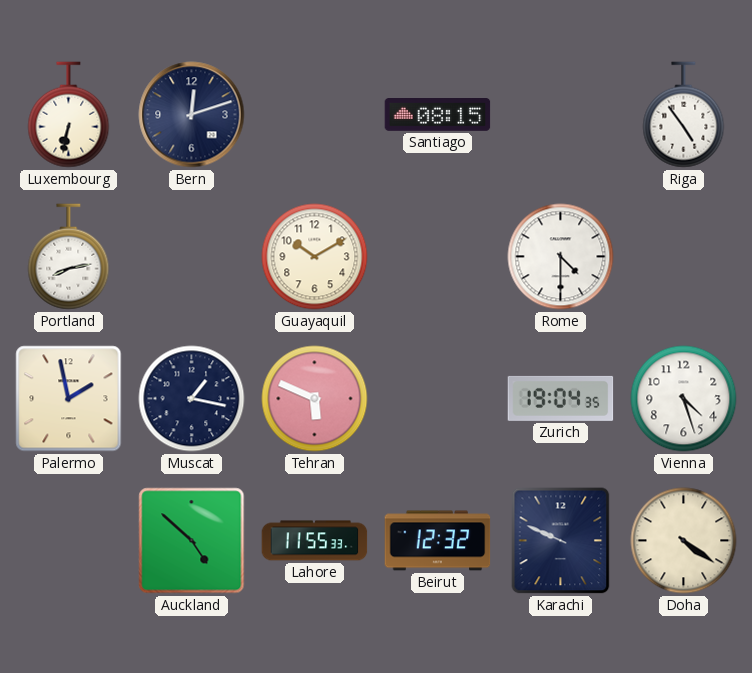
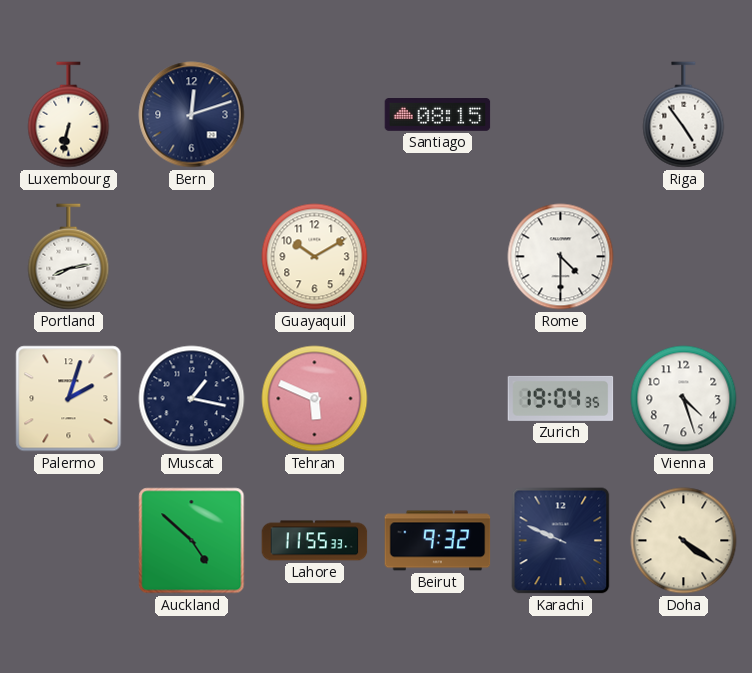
Palermo: 1:58 -> 2:03
Beirut: 12:32 -> 9:32
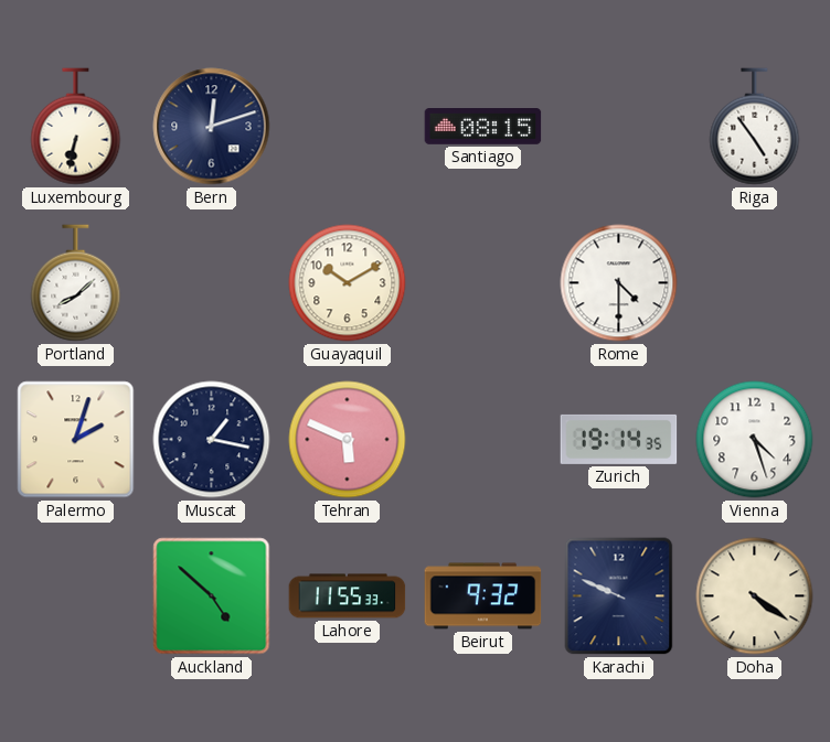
Portland: 8:13 -> 8:08
Zurich: 19:04 -> 19:14
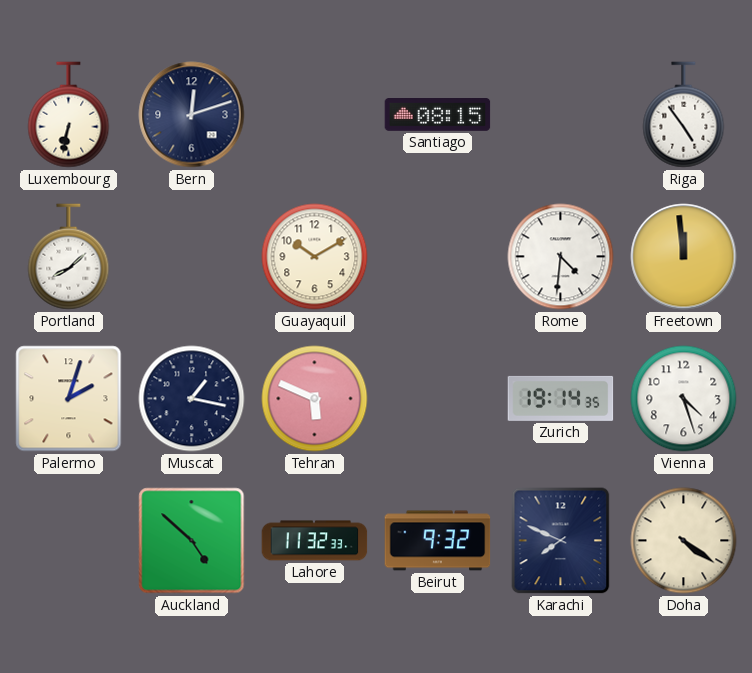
Rome: 4:30 -> 4:31
Freetown: none -> 11:59
Lahore: 11:55 -> 11:32
Karachi: 9:49 -> 7:49
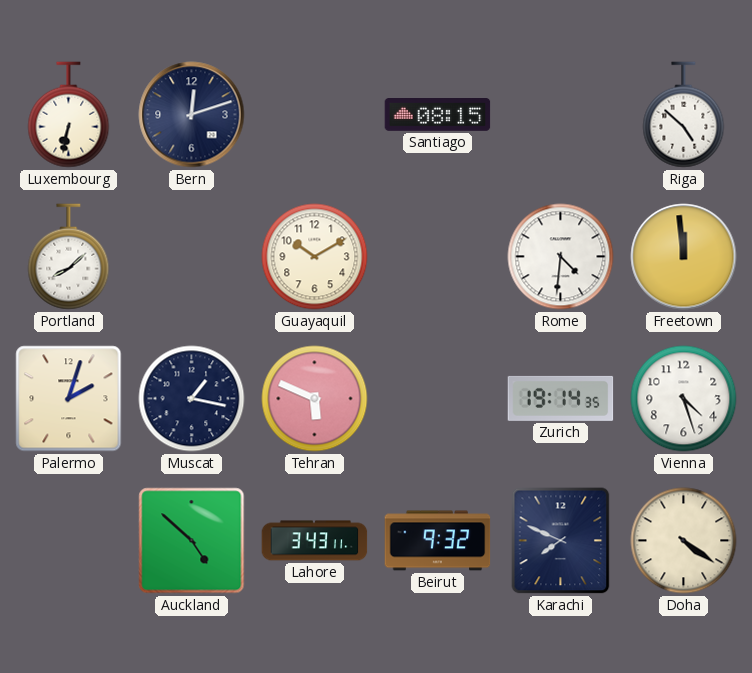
Riga: 4:54 -> 4:52
Lahore: 11:32 -> 3:43
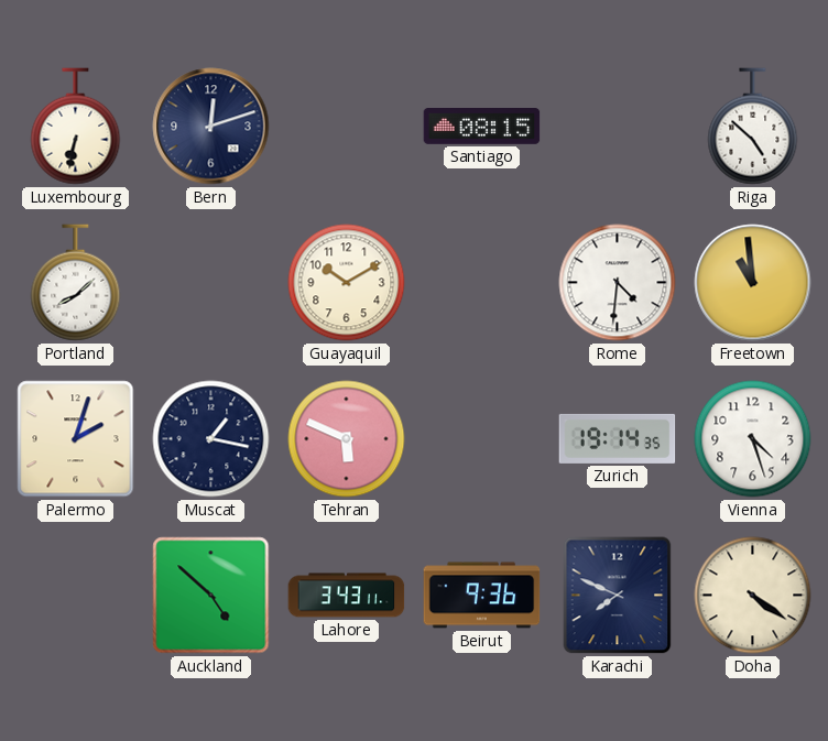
Freetown: 11:59 -> 10:59
Beirut: 9:32 -> 9:36
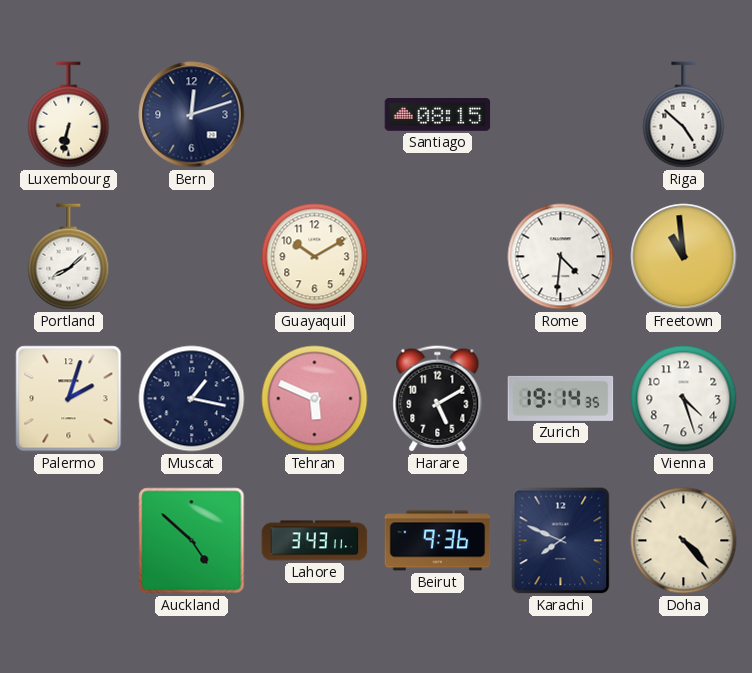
Harare: none -> 5:10
Doha: 4:21 -> 4:23
